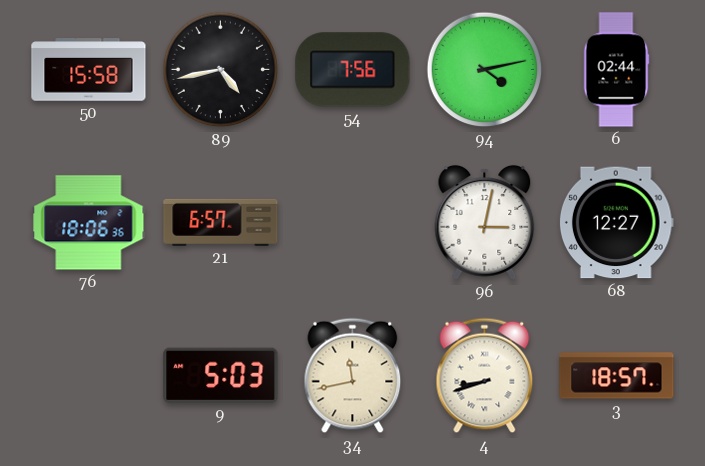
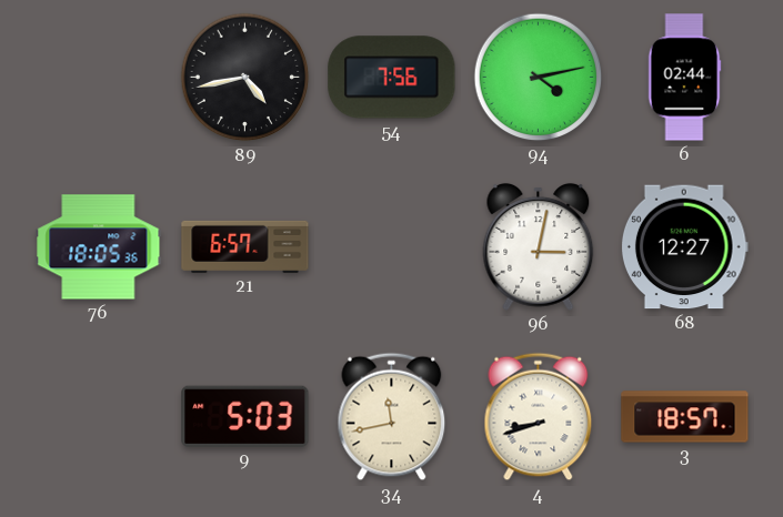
50: 15:58 -> none
76: 18:06 -> 18:05
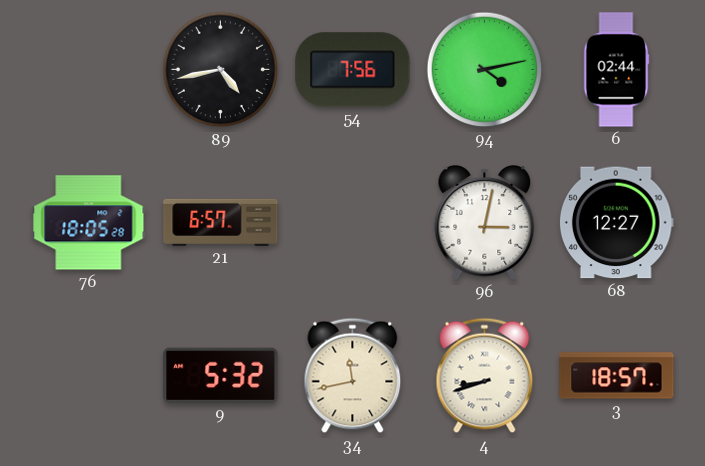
76: 18:05:36 -> 18:05:28
9: 5:03 -> 5:32
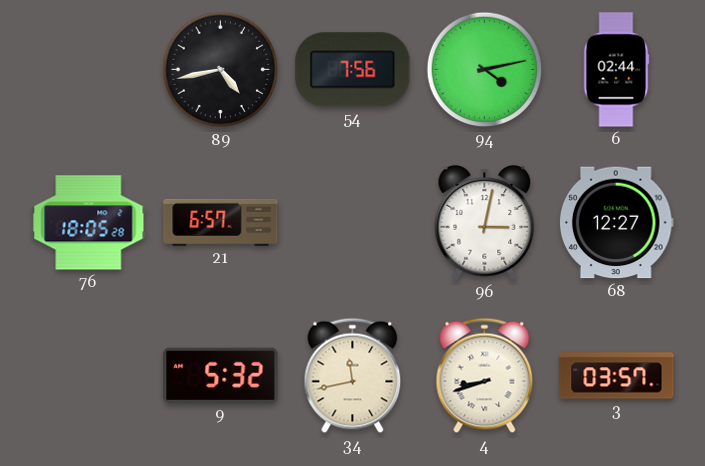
3: 18:57 -> 03:57
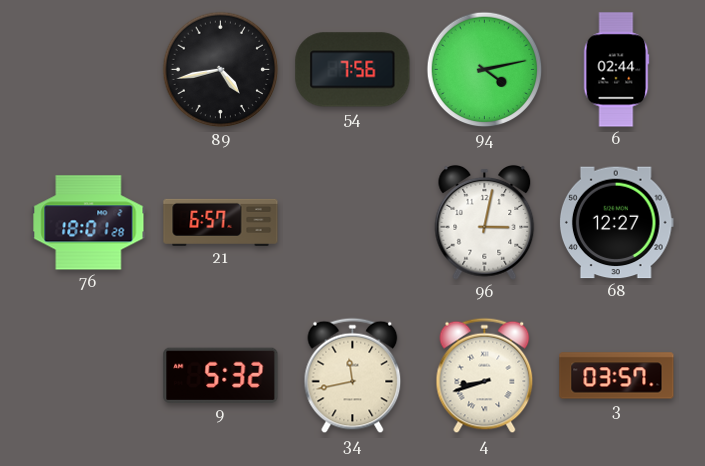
76: 18:05 -> 18:01
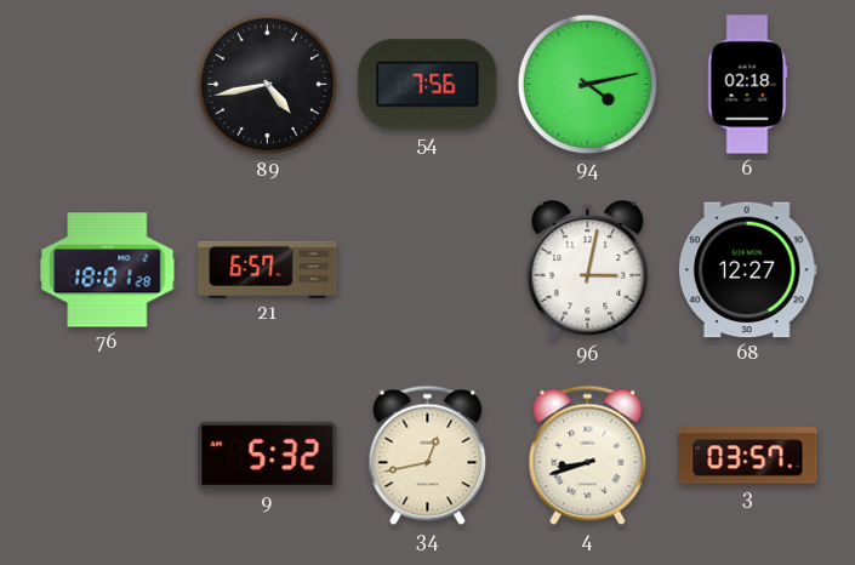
6: 02:44 -> 02:18
34: 11:43 -> 12:43
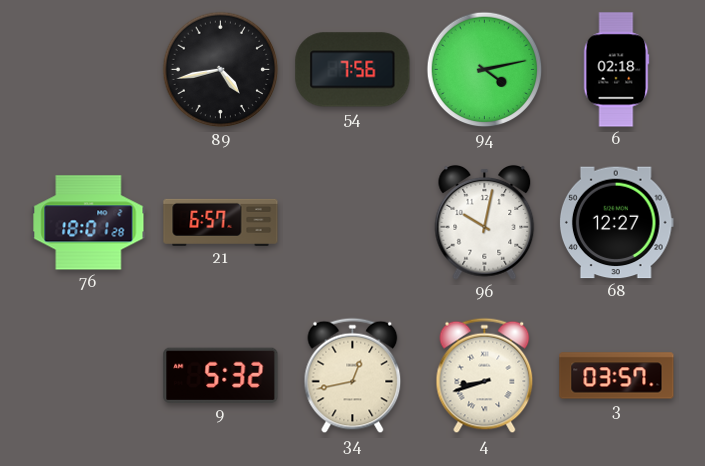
96: 3:02 -> 10:02
